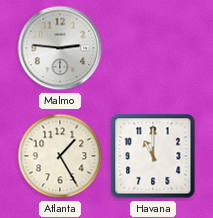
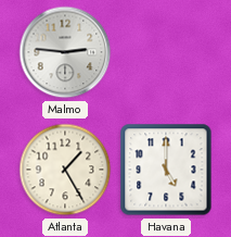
Havana: 11:00 -> 5:00
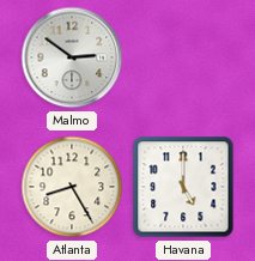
Malmo: 2:46 -> 2:51
Atlanta: 1:25 -> 8:25
